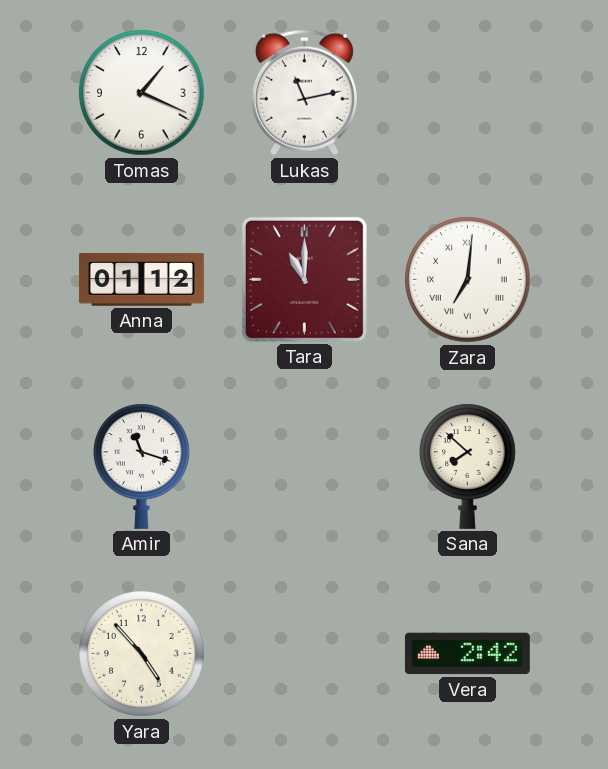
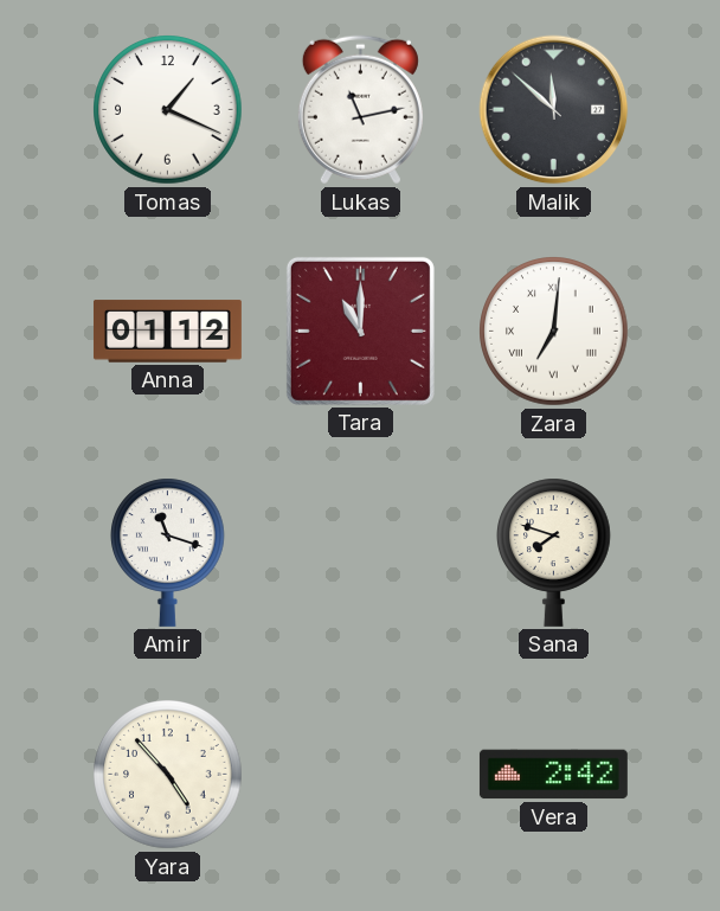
Malik: none -> 11:52
Sana: 7:52 -> 7:48
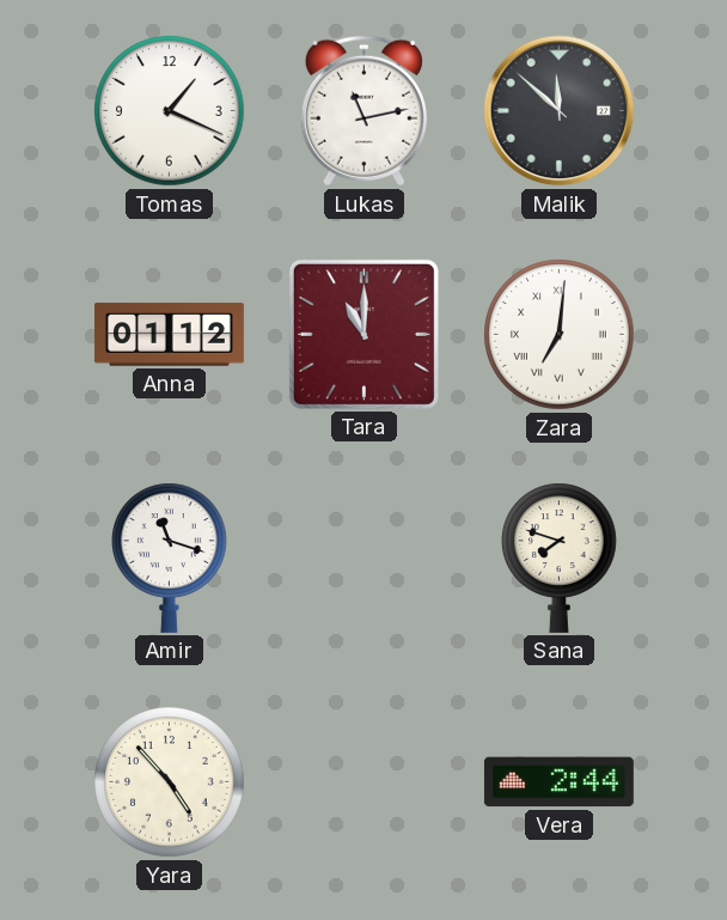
Vera: 2:42 -> 2:44
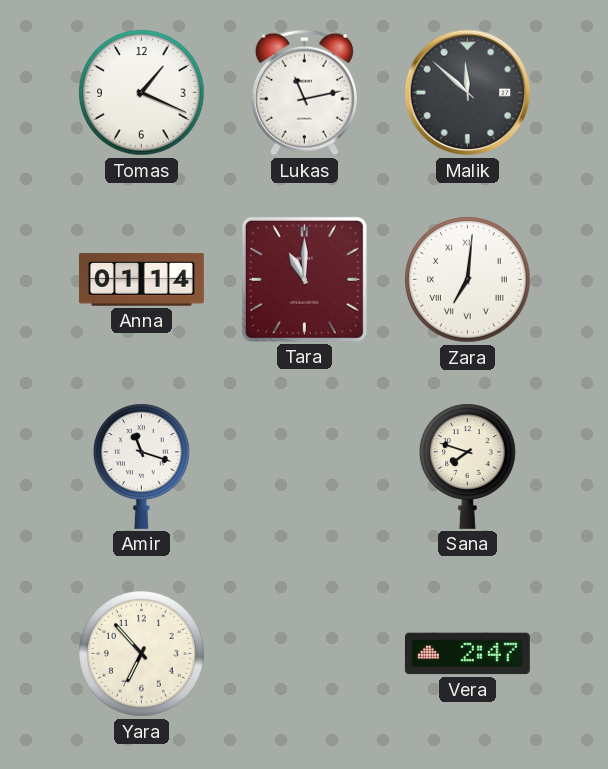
Anna: 01:12 -> 01:14
Yara: 4:53 -> 6:53
Vera: 2:44 -> 2:47
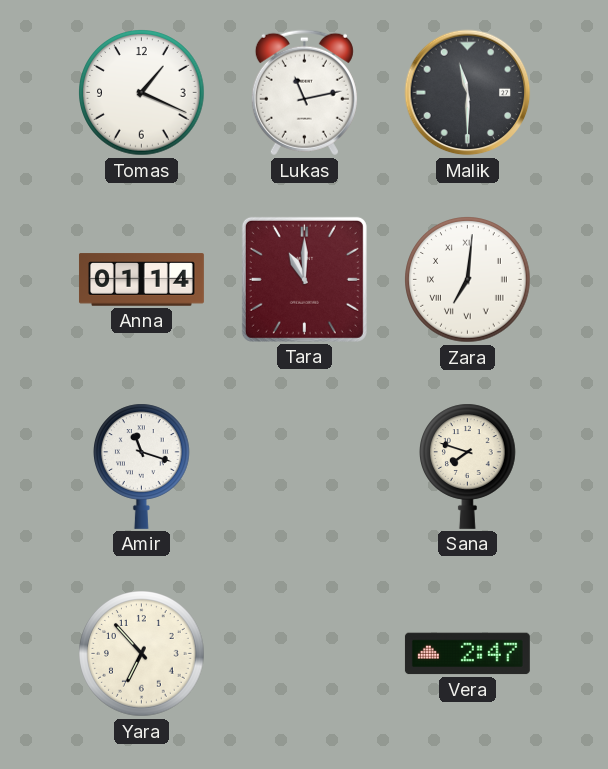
Malik: 11:52 -> 11:30
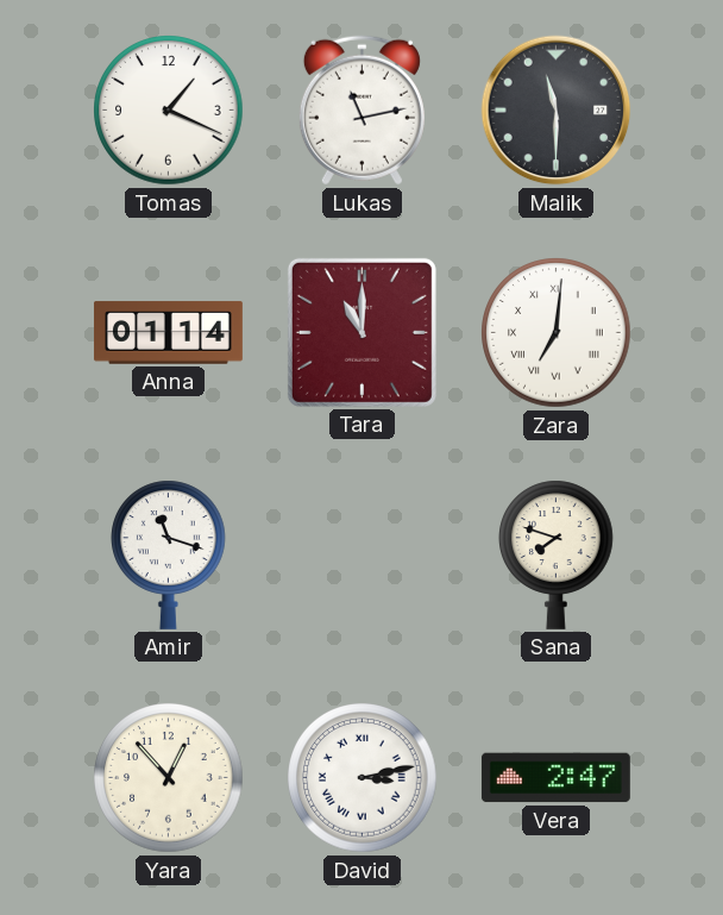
Yara: 6:53 -> 12:53
David: none -> 3:13
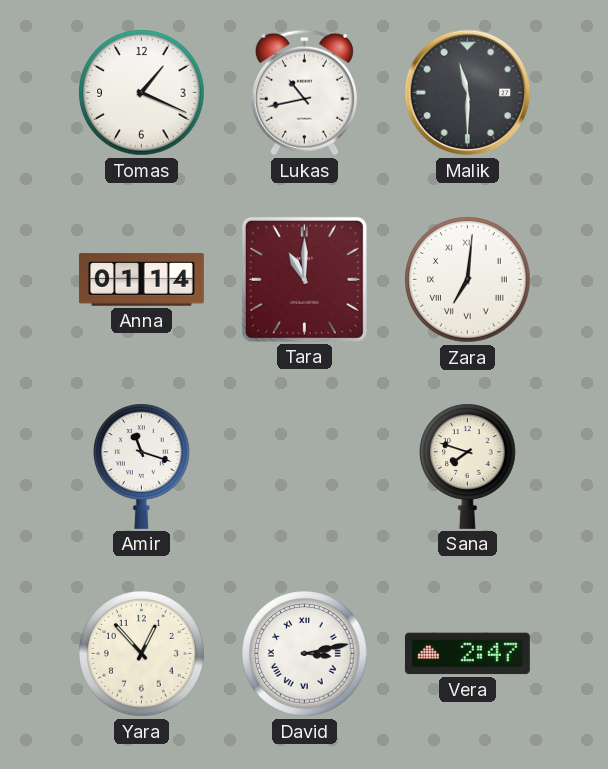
Lukas: 11:13 -> 10:43
